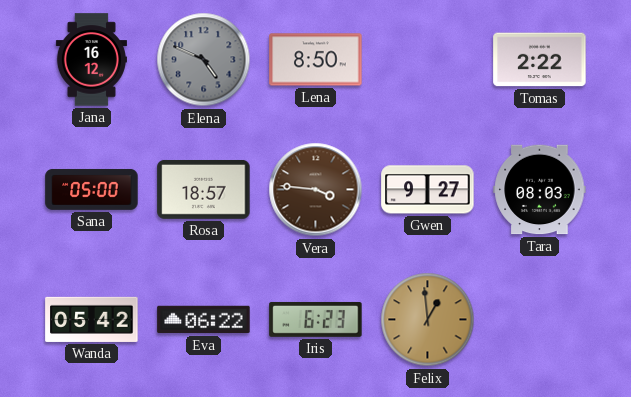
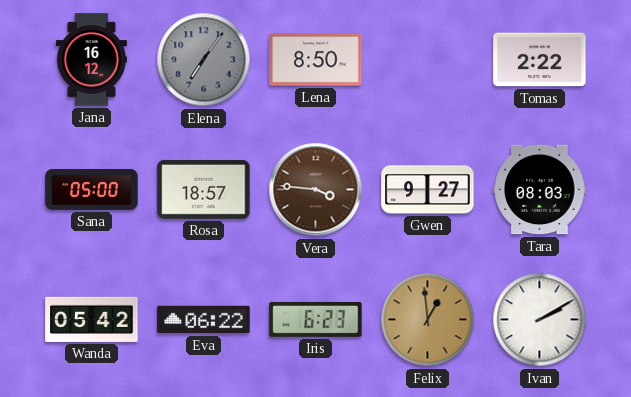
Elena: 4:49 -> 7:06
Ivan: none -> 2:10
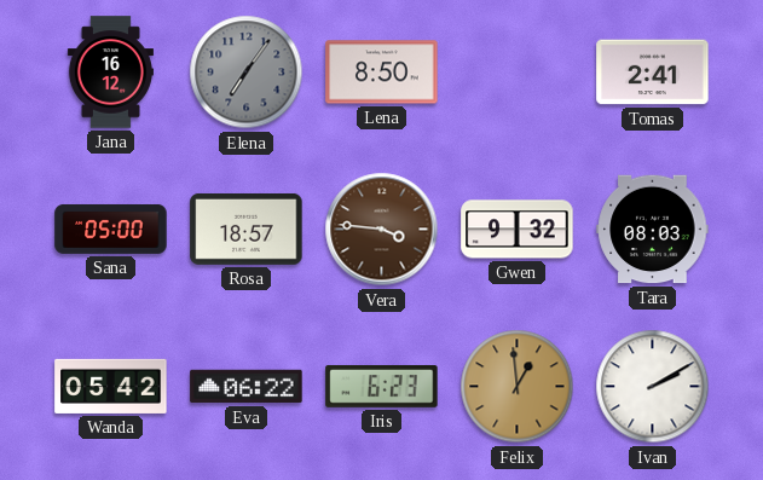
Tomas: 2:22 -> 2:41
Gwen: 9:27 -> 9:32
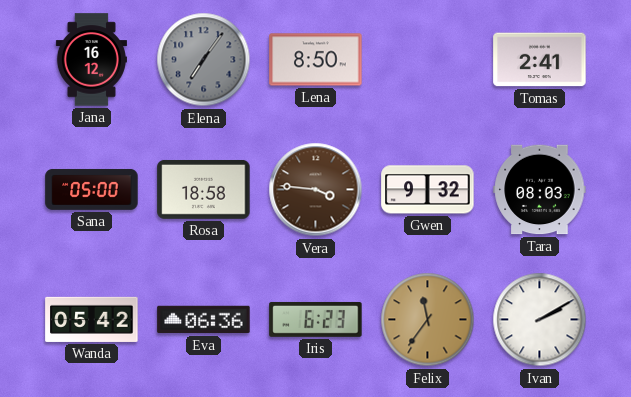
Rosa: 18:57 -> 18:58
Eva: 06:22 -> 06:36
Felix: 12:59 -> 11:36
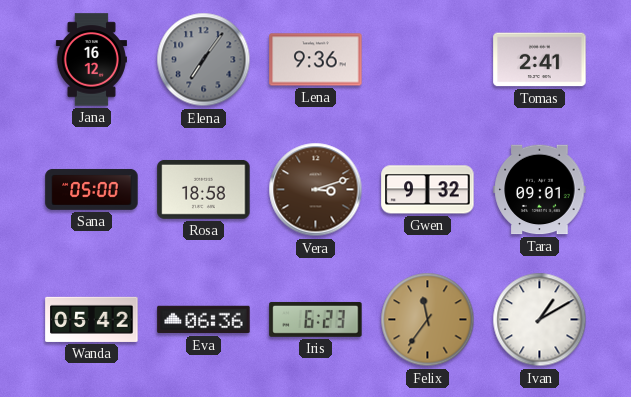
Lena: 8:50 -> 9:36
Vera: 3:46 -> 3:12
Tara: 08:03 -> 09:01
Ivan: 2:10 -> 1:10
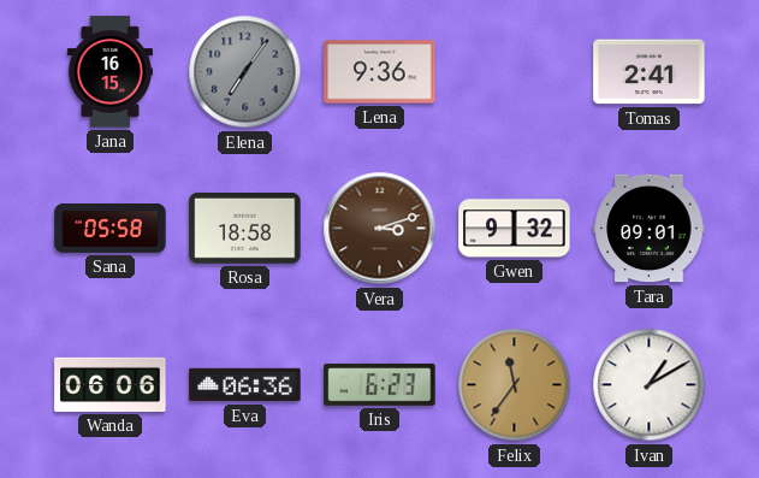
Jana: 16:12 -> 16:15
Sana: 05:00 -> 05:58
Wanda: 05:42 -> 06:06
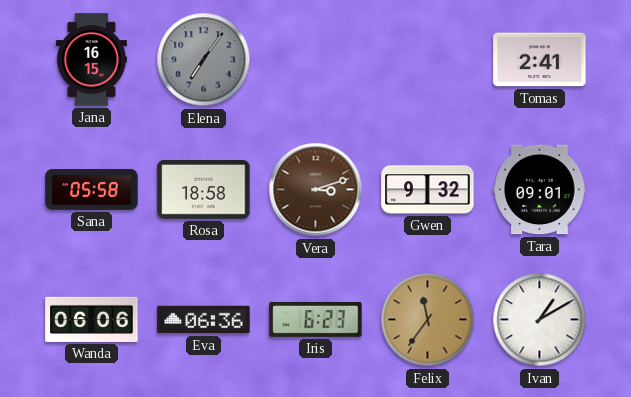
Lena: 9:36 -> none
